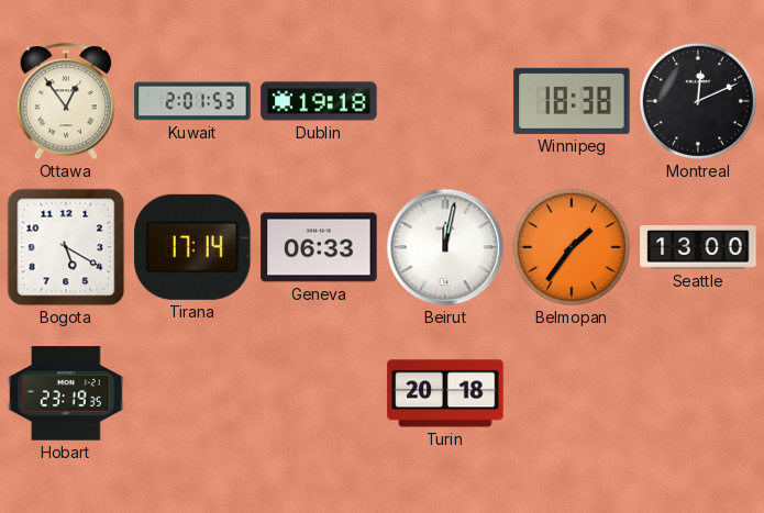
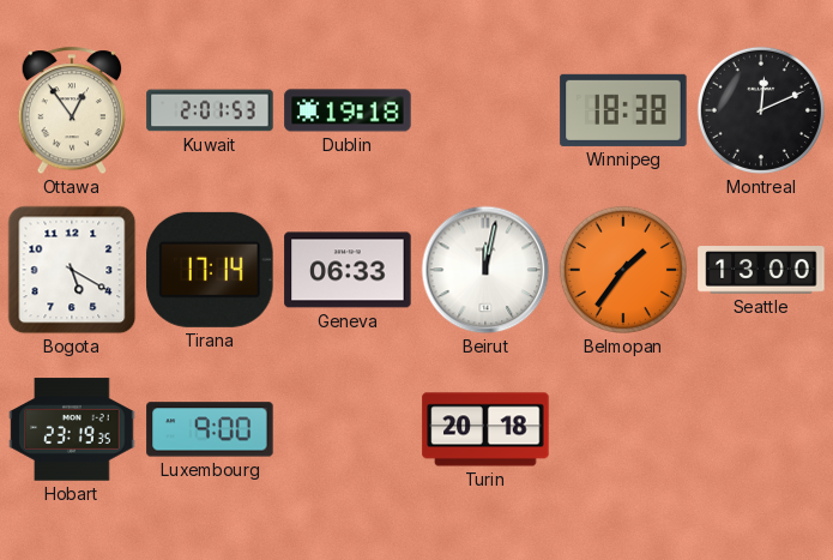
Luxembourg: none -> 9:00
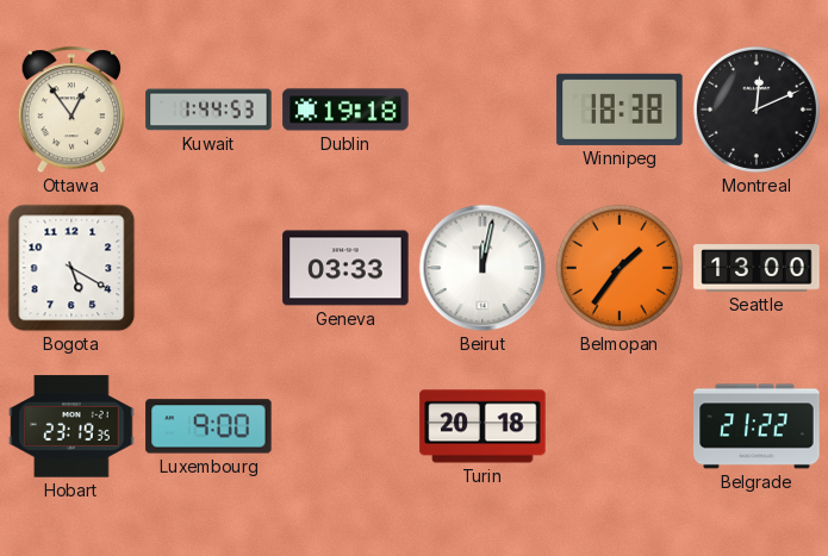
Kuwait: 2:01 -> 1:44
Tirana: 17:14 -> none
Geneva: 06:33 -> 03:33
Belgrade: none -> 21:22
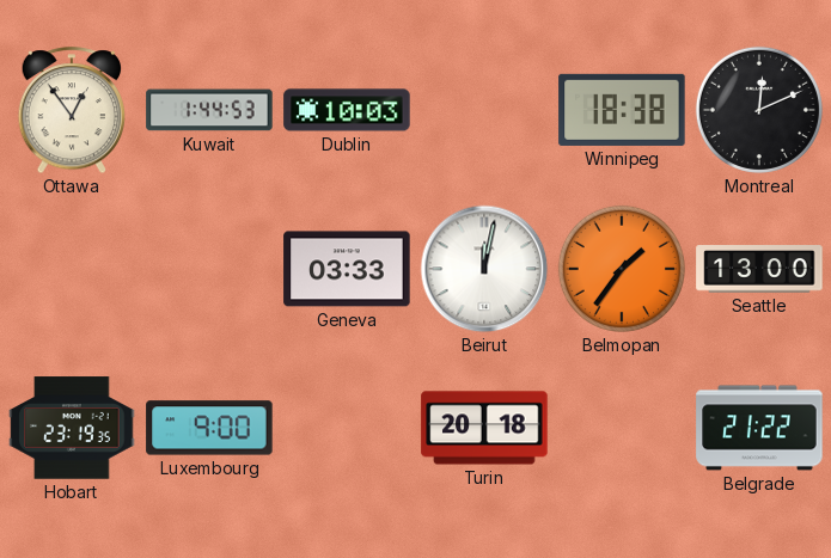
Dublin: 19:18 -> 10:03
Bogota: 5:20 -> none
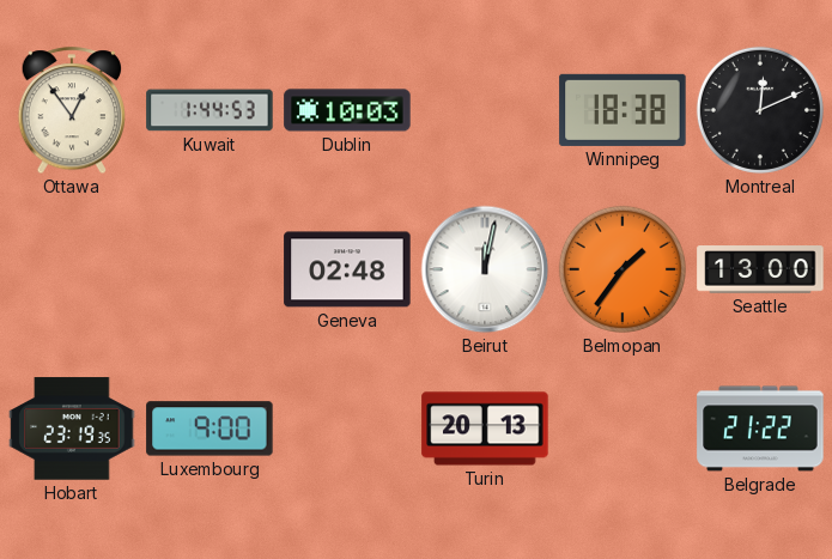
Geneva: 03:33 -> 02:48
Turin: 20:18 -> 20:13
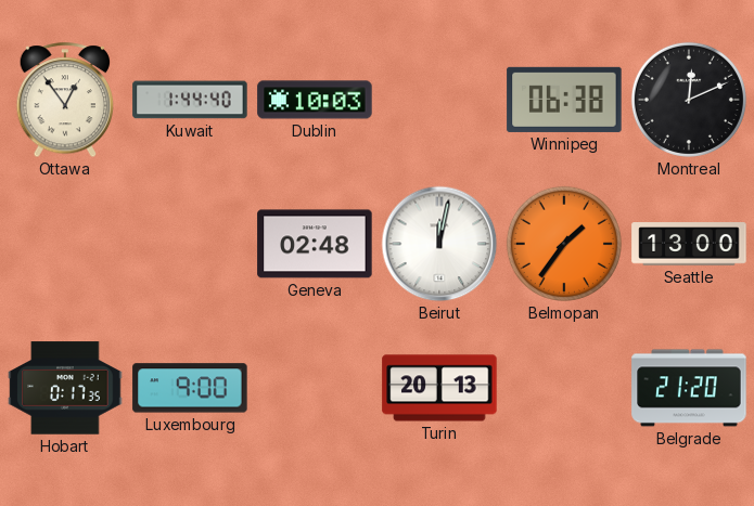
Kuwait: 1:44:53 -> 1:44:40
Winnipeg: 18:38 -> 06:38
Hobart: 23:19 -> 0:17
Belgrade: 21:22 -> 21:20
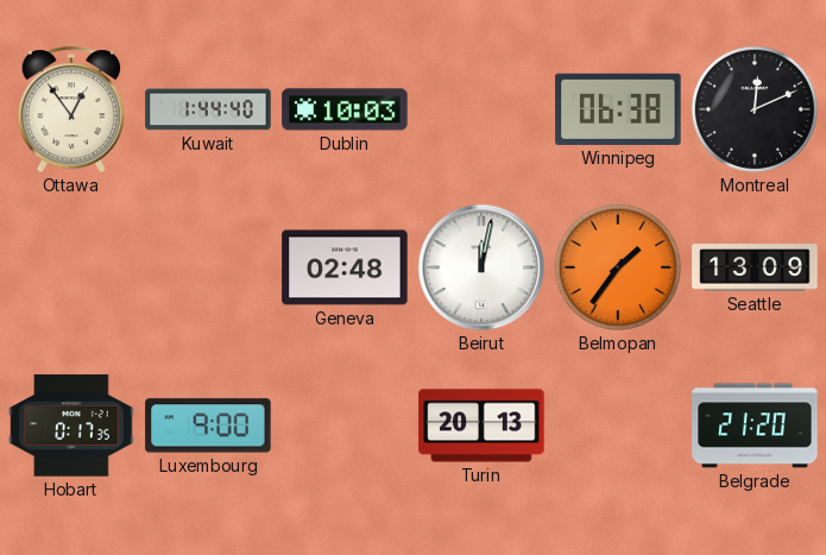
Seattle: 13:00 -> 13:09
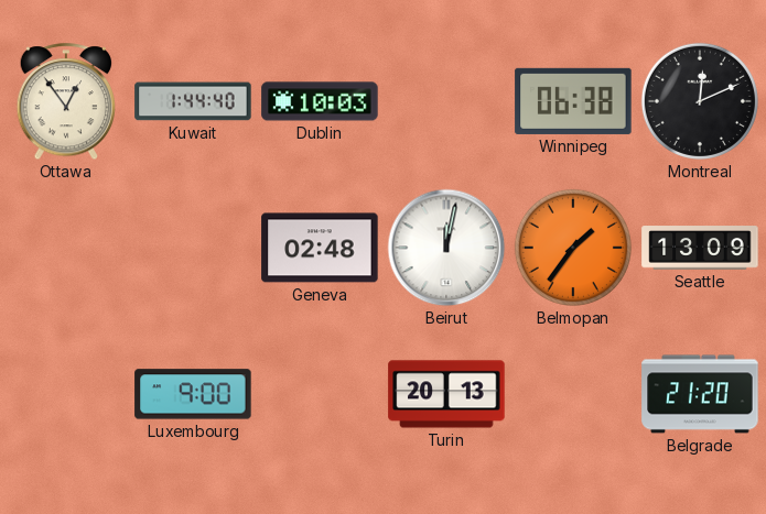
Hobart: 0:17 -> none
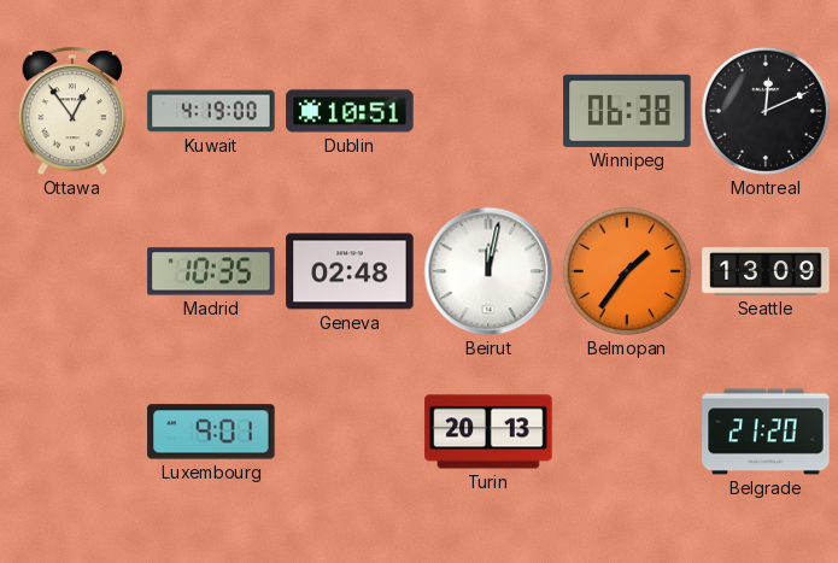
Kuwait: 1:44 -> 4:19
Dublin: 10:03 -> 10:51
Madrid: none -> 10:35
Luxembourg: 9:00 -> 9:01
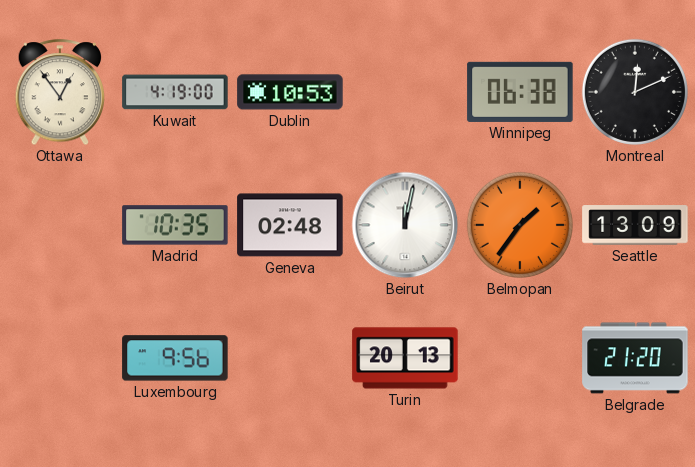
Dublin: 10:51 -> 10:53
Luxembourg: 9:01 -> 9:56
